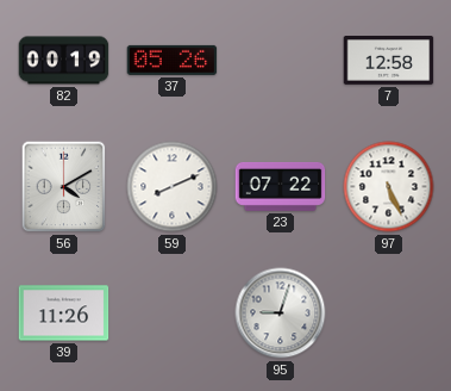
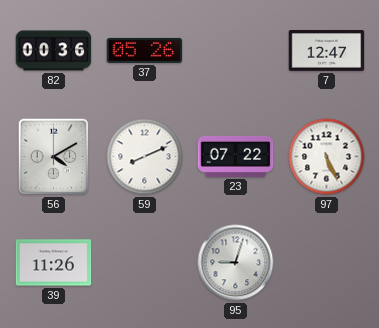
82: 00:19 -> 00:36
7: 12:58 -> 12:47
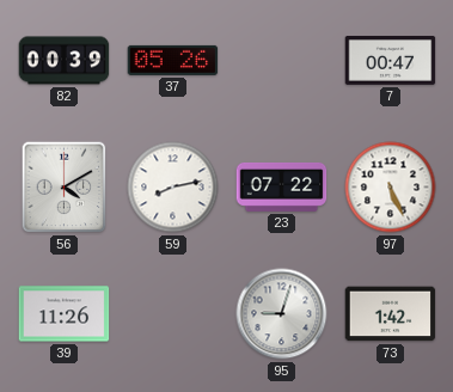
82: 00:36 -> 00:39
7: 12:47 -> 00:47
59: 8:11 -> 8:13
73: none -> 1:42
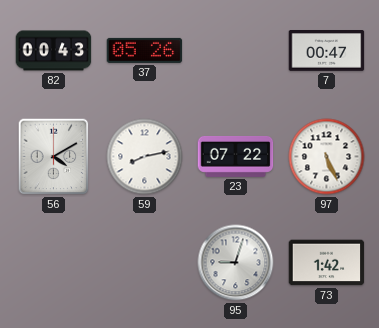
82: 00:39 -> 00:43
39: 11:26 -> none
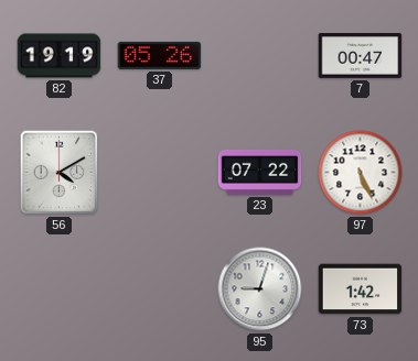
82: 00:43 -> 19:19
59: 8:13 -> none
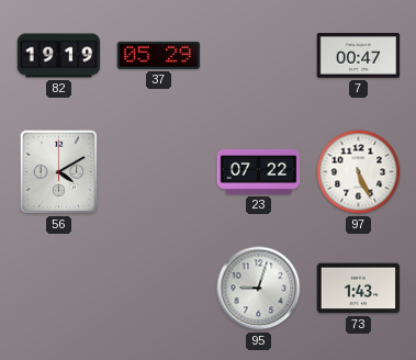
37: 05:26 -> 05:29
73: 1:42 -> 1:43
